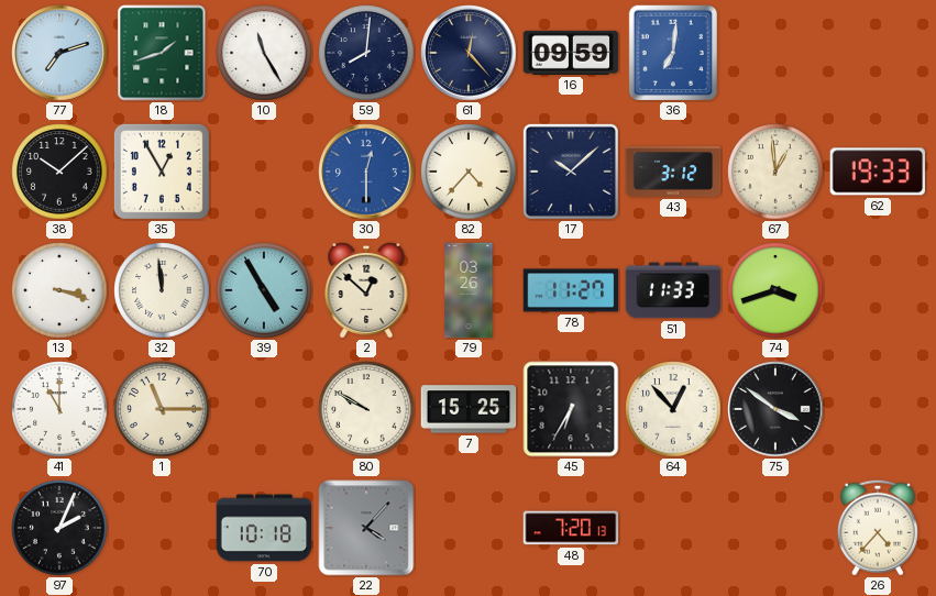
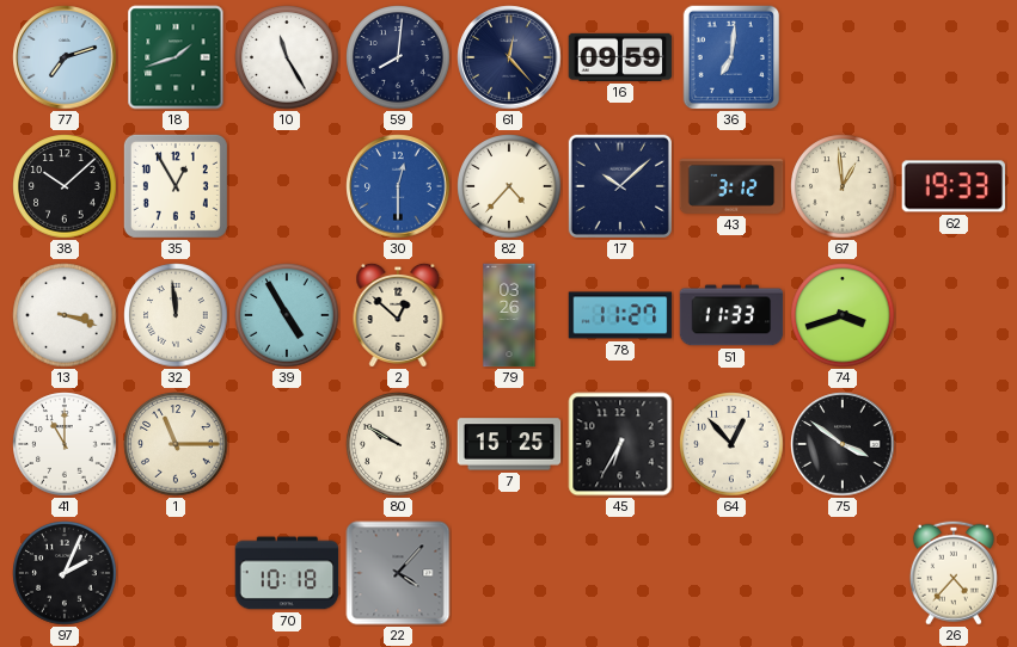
48: 7:20 -> none
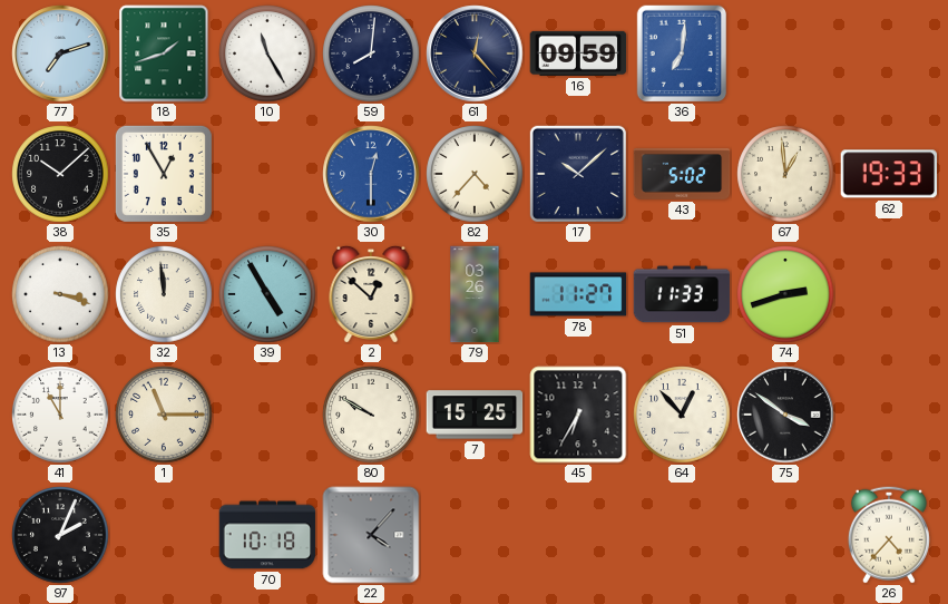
43: 3:12 -> 5:02
74: 3:42 -> 2:42
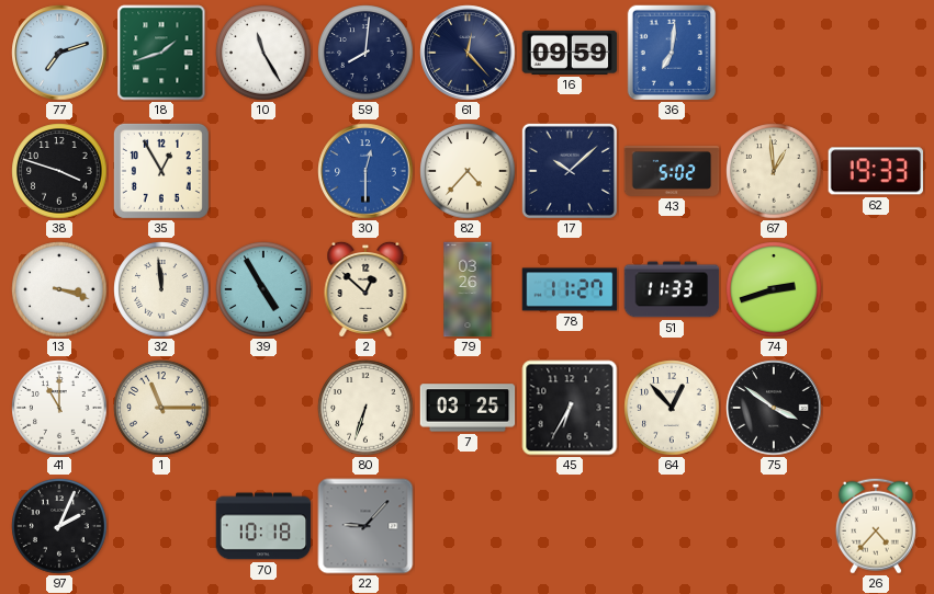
38: 10:08 -> 3:48
80: 9:50 -> 6:33
7: 15:25 -> 03:25
22: 4:07 -> 9:07
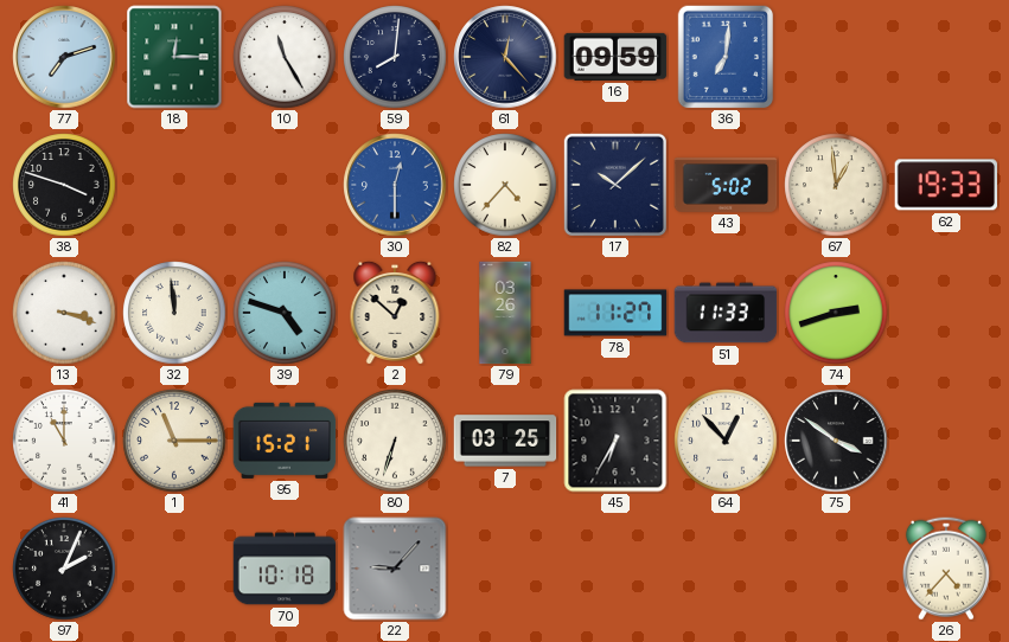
18: 1:42 -> 12:15
35: 12:55 -> none
39: 4:55 -> 4:48
95: none -> 15:21
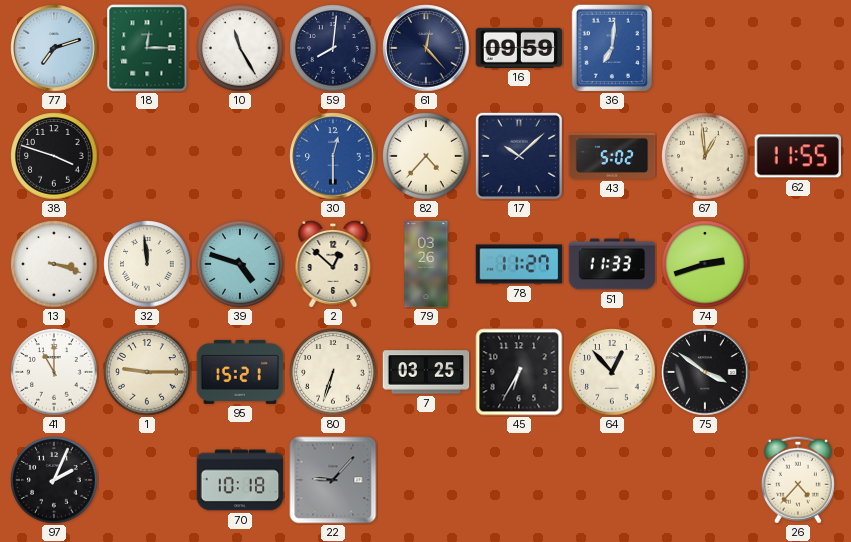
62: 19:33 -> 11:55
1: 11:15 -> 9:15
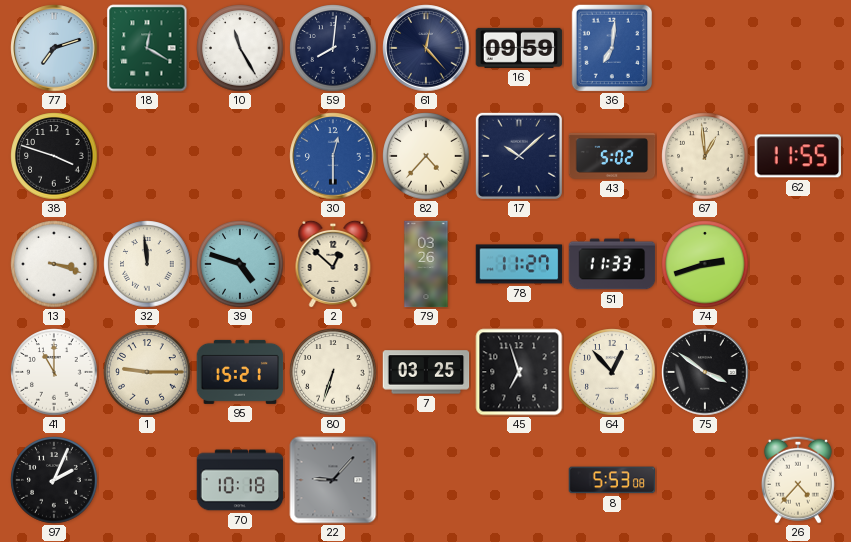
18: 12:15 -> 12:20
45: 6:35 -> 6:57
8: none -> 5:53
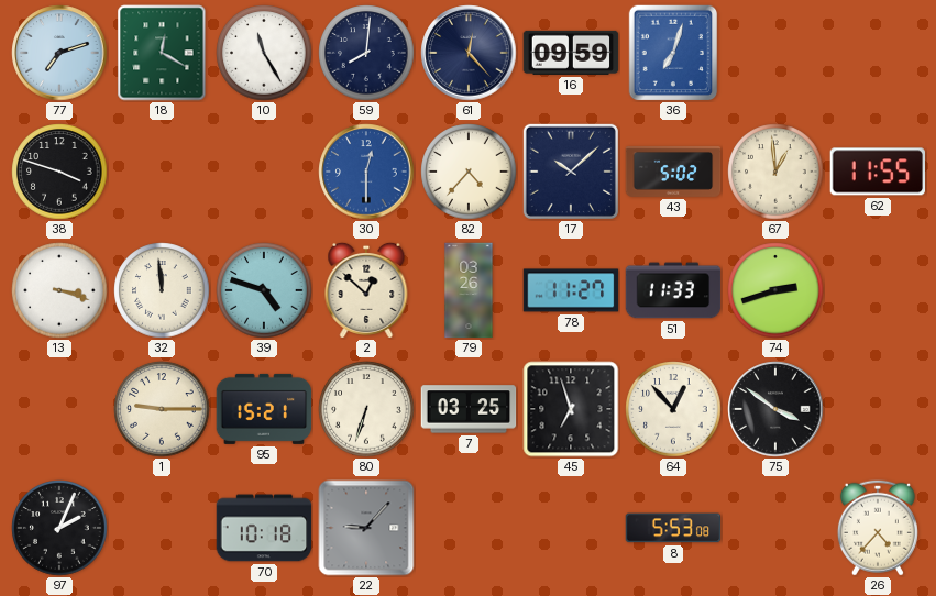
36: 7:01 -> 7:03
41: 11:00 -> none
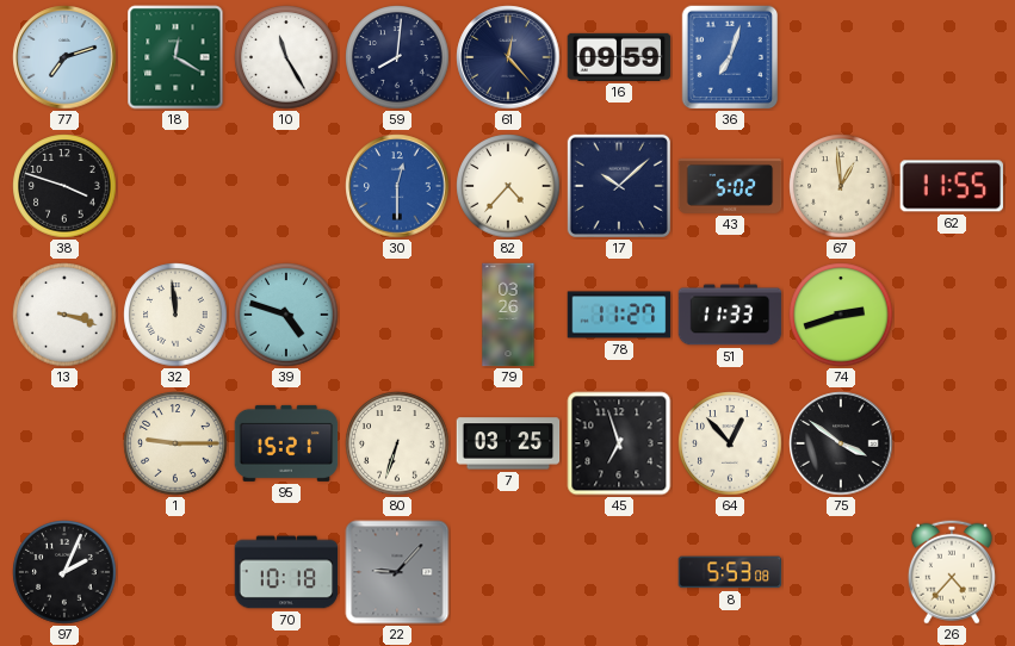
2: 12:52 -> none
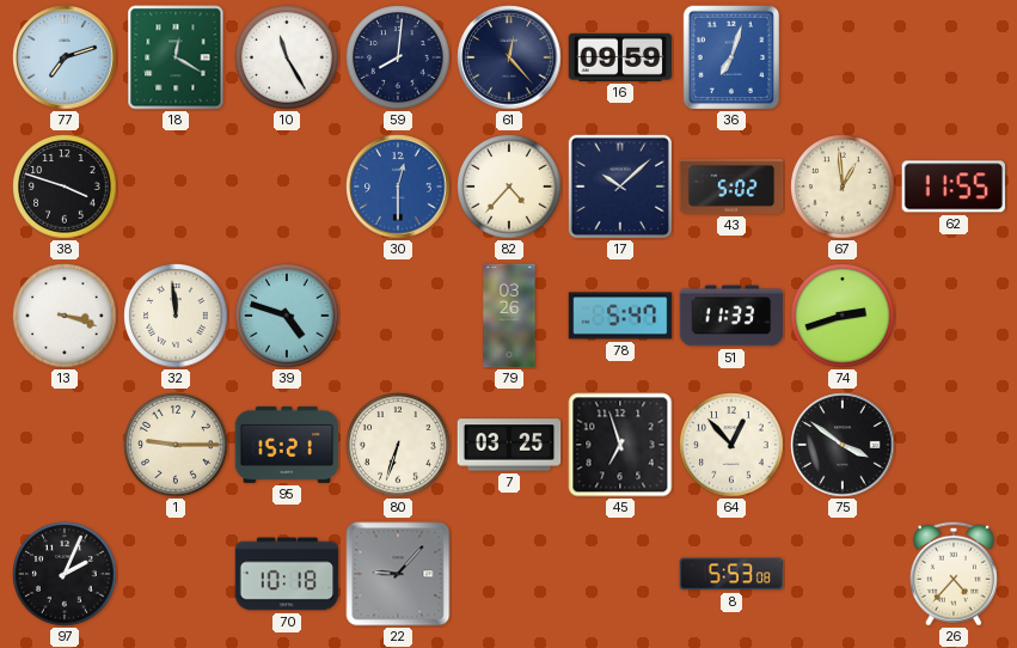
78: 11:27 -> 5:47
